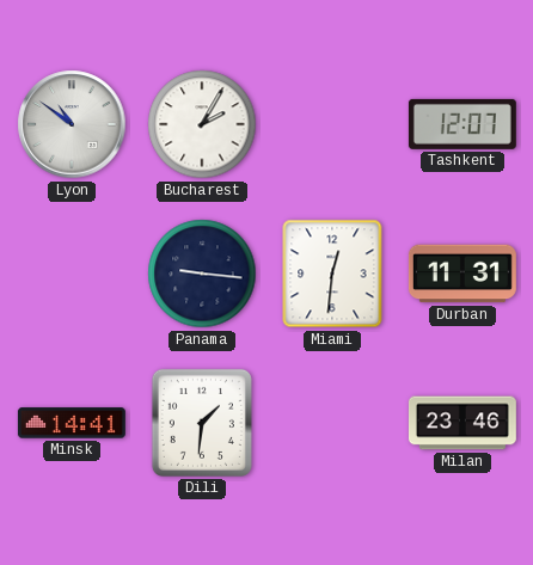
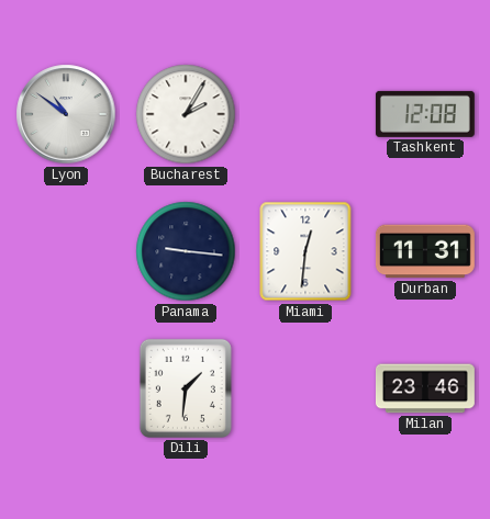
Tashkent: 12:07 -> 12:08
Minsk: 14:41 -> none
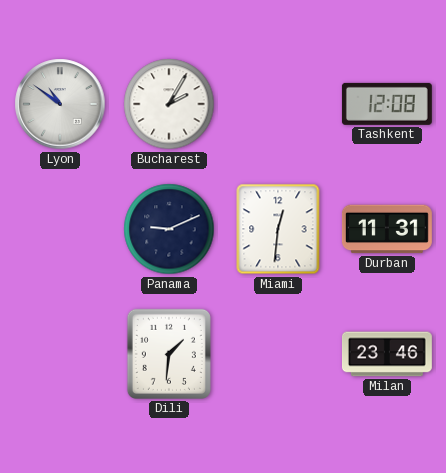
Panama: 9:16 -> 9:11
